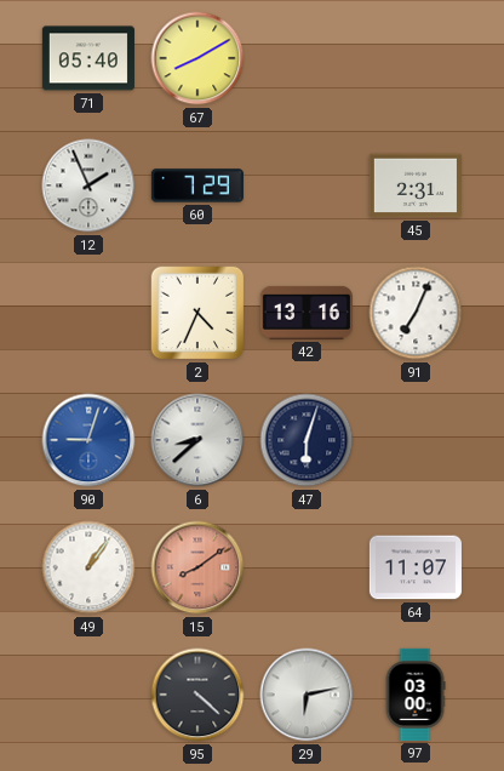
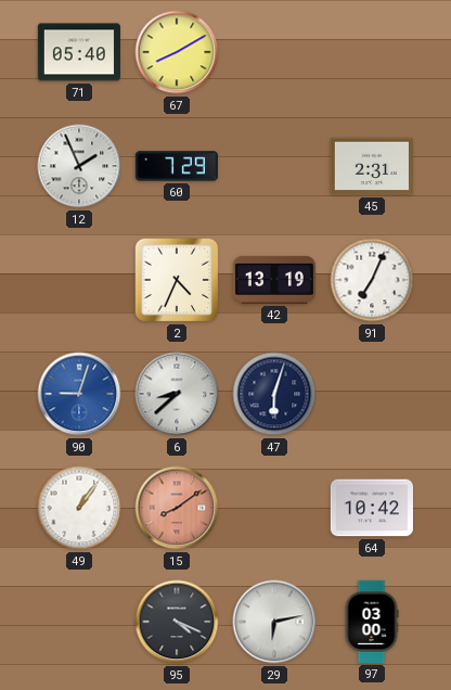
42: 13:16 -> 13:19
64: 11:07 -> 10:42
95: 4:22 -> 4:19
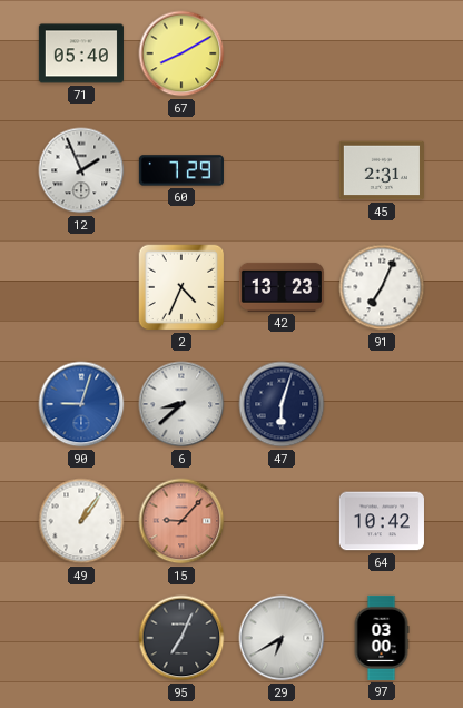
42: 13:19 -> 13:23
15: 8:09 -> 9:07
95: 4:19 -> 7:04
29: 6:13 -> 6:40
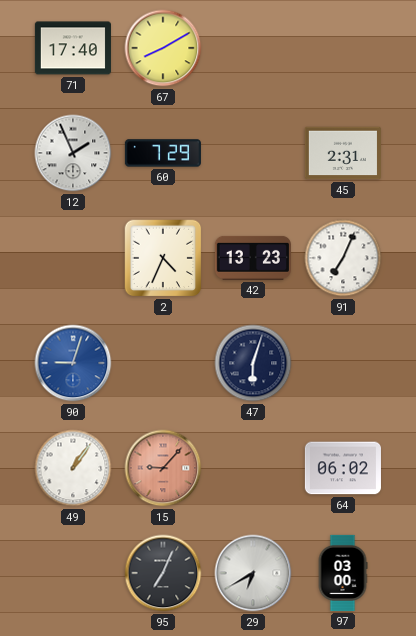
71: 05:40 -> 17:40
6: 8:38 -> none
64: 10:42 -> 06:02
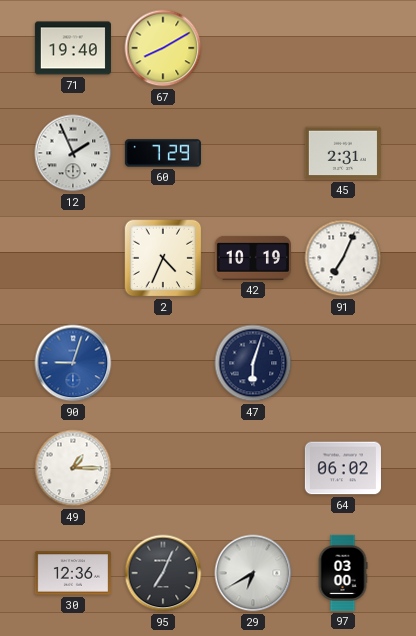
71: 17:40 -> 19:40
42: 13:23 -> 10:19
49: 1:06 -> 1:15
15: 9:07 -> none
30: none -> 12:36
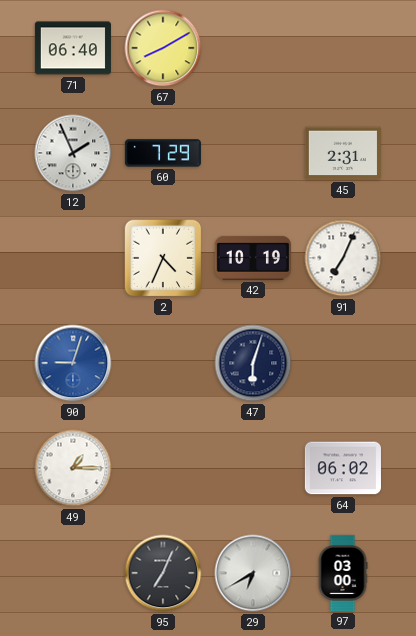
71: 19:40 -> 06:40
30: 12:36 -> none
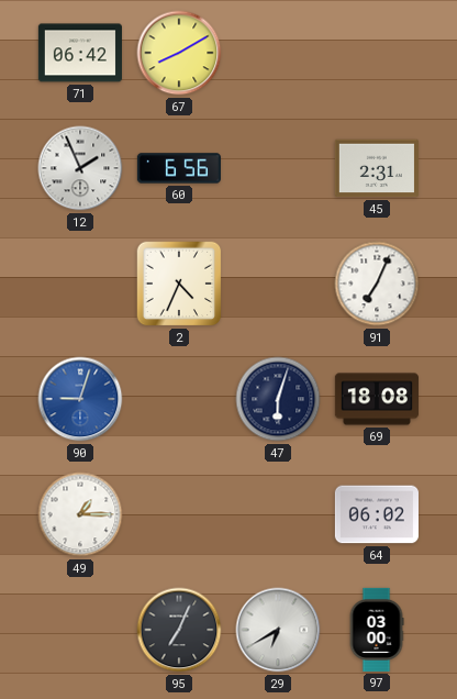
71: 06:40 -> 06:42
60: 7:29 -> 6:56
42: 10:19 -> none
69: none -> 18:08
